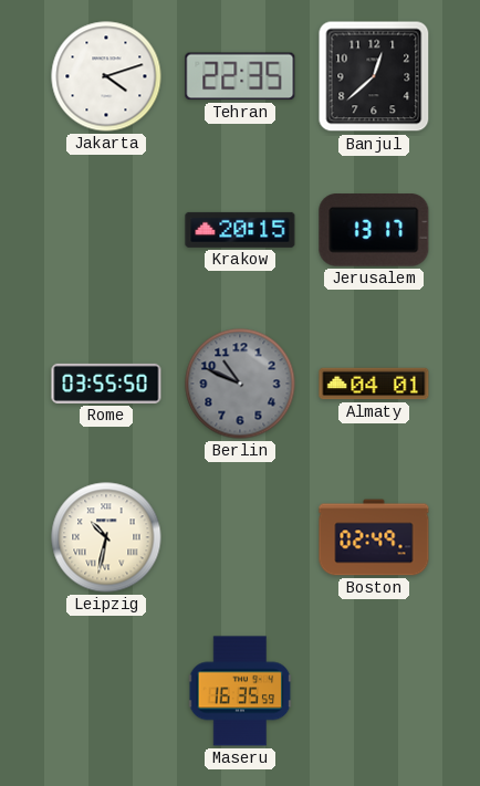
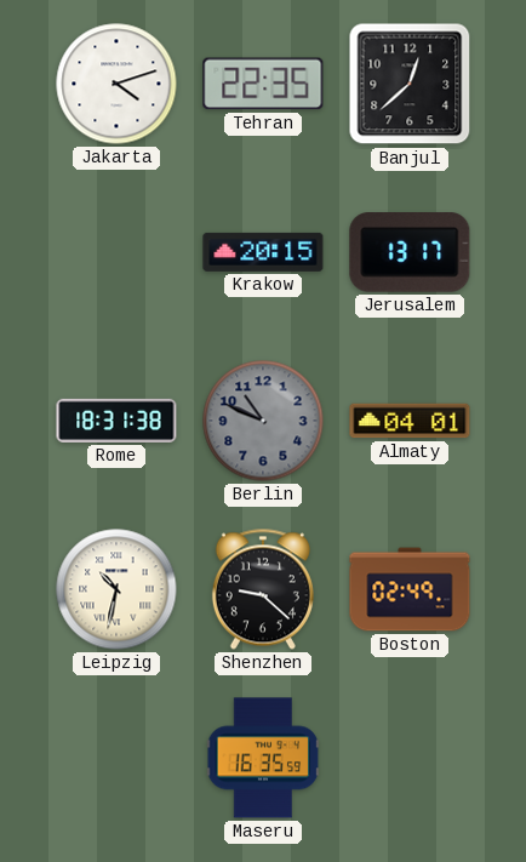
Rome: 03:55 -> 18:31
Shenzhen: none -> 9:22
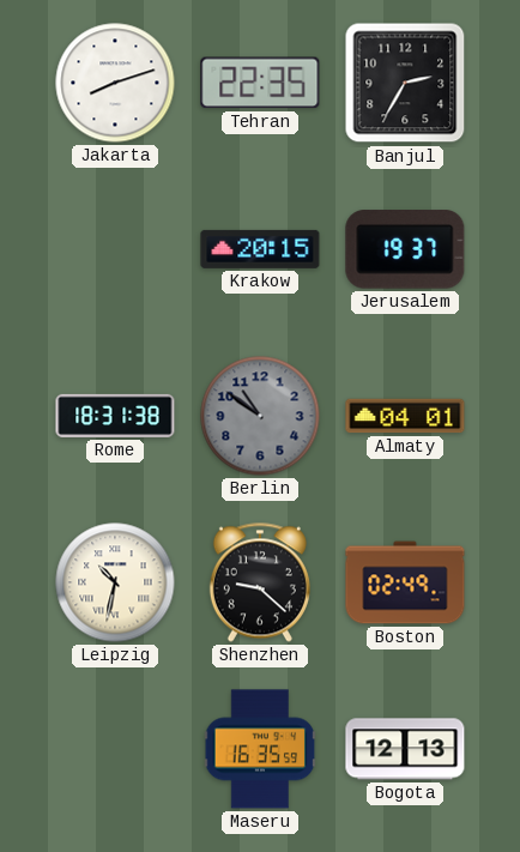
Jakarta: 4:12 -> 8:12
Banjul: 12:38 -> 2:35
Jerusalem: 13:17 -> 19:37
Berlin: 10:49 -> 10:51
Bogota: none -> 12:13
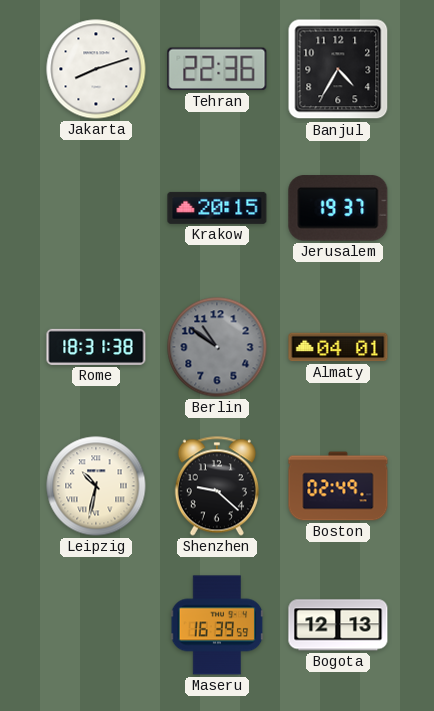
Tehran: 22:35 -> 22:36
Banjul: 2:35 -> 4:35
Maseru: 16:35 -> 16:39
